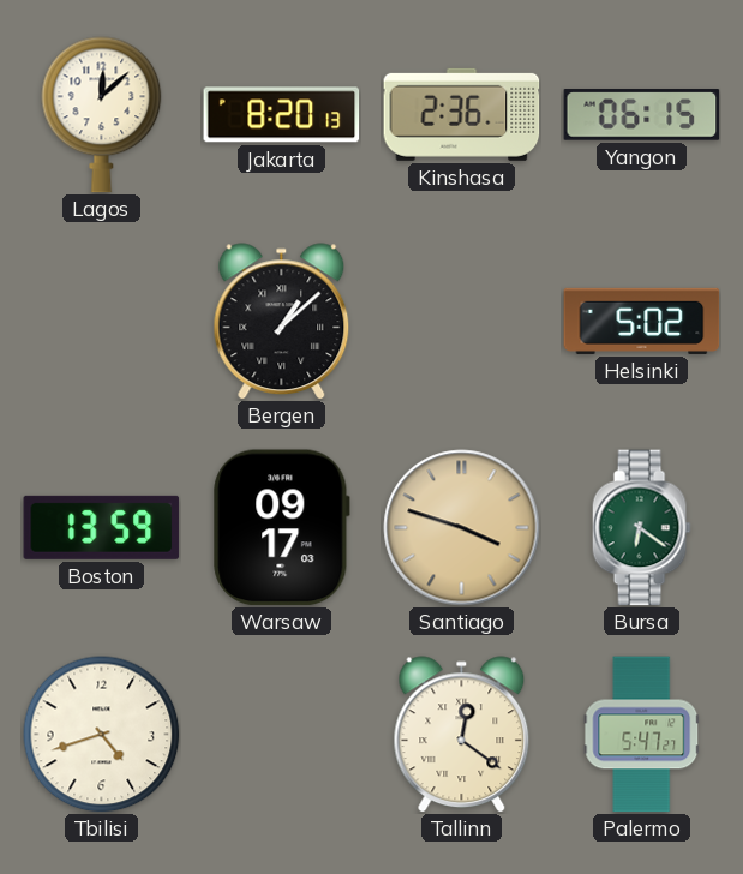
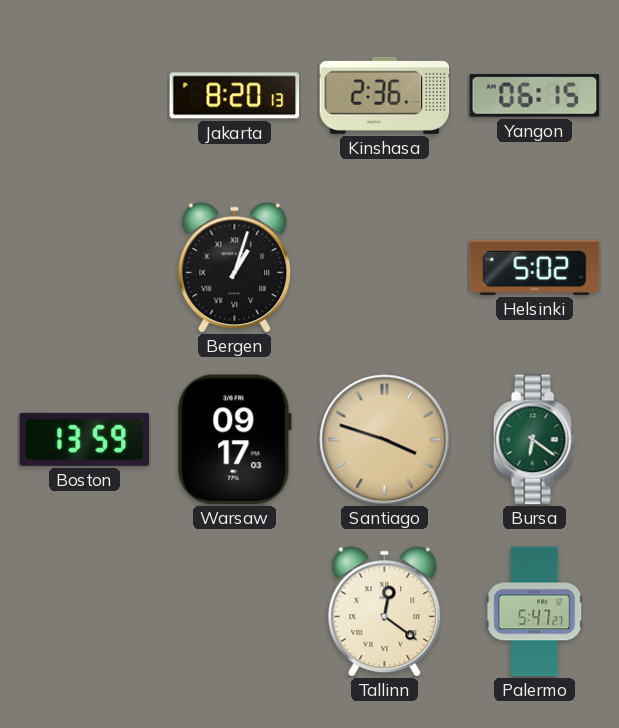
Lagos: 12:08 -> none
Bergen: 1:08 -> 1:03
Tbilisi: 4:42 -> none
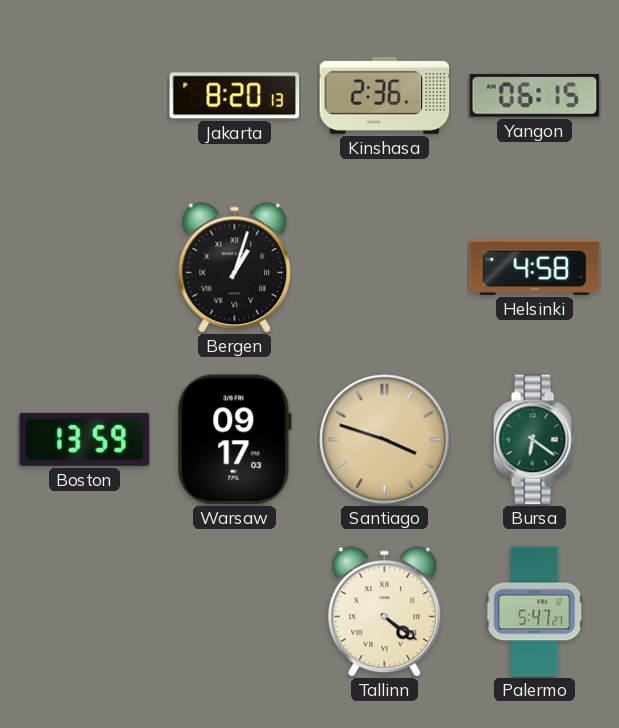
Helsinki: 5:02 -> 4:58
Tallinn: 12:21 -> 4:21
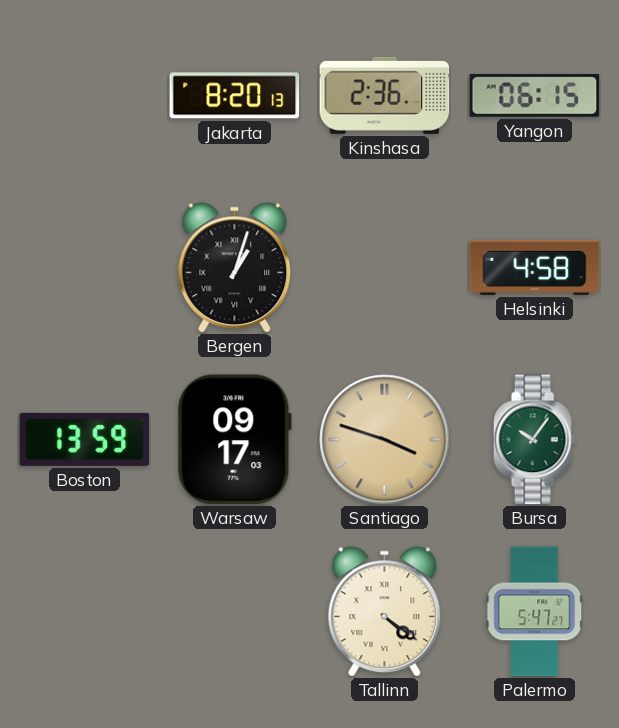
Bursa: 6:21 -> 10:06
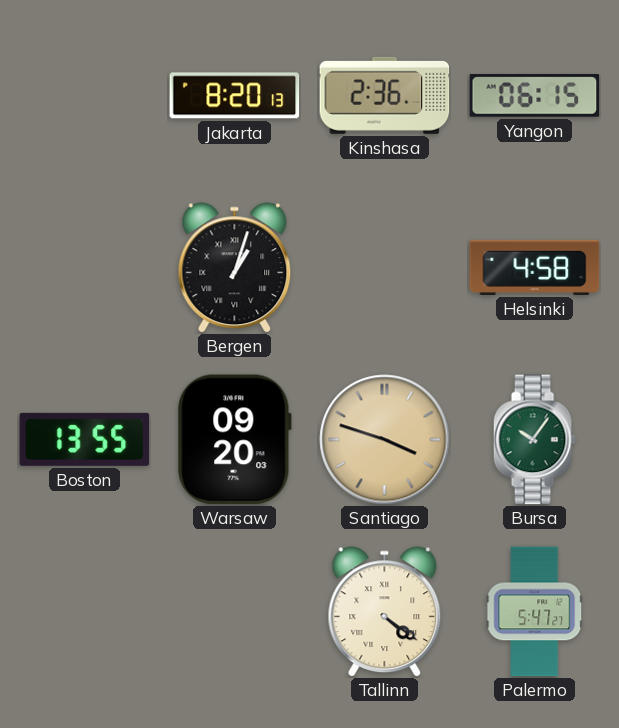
Boston: 13:59 -> 13:55
Warsaw: 09:17 -> 09:20
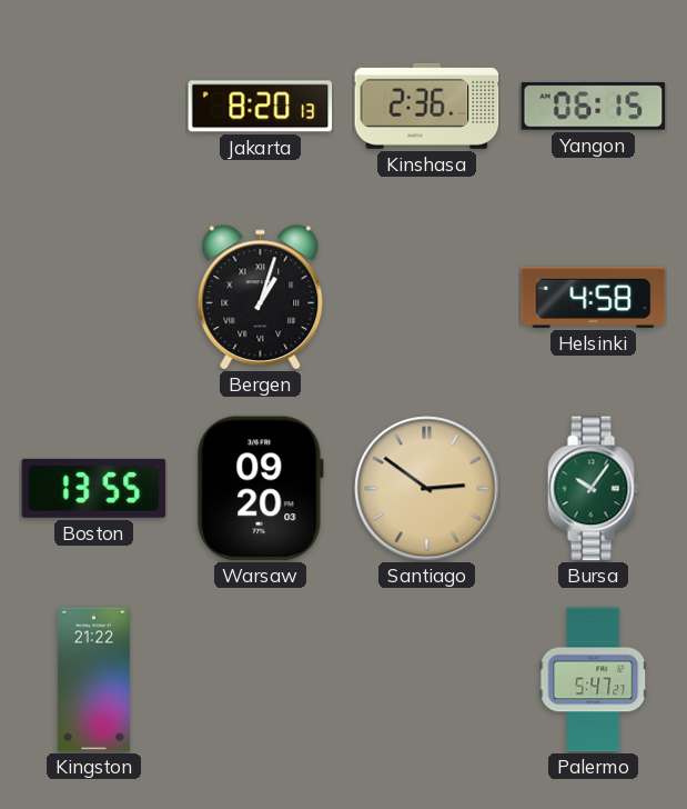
Santiago: 3:48 -> 2:51
Kingston: none -> 21:22
Tallinn: 4:21 -> none
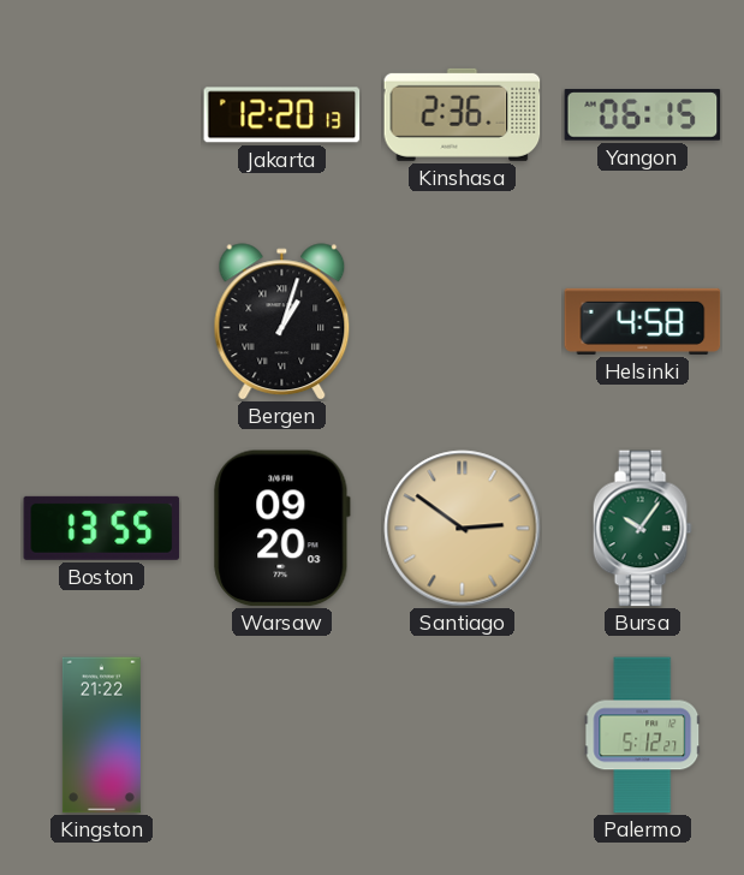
Jakarta: 8:20 -> 12:20
Palermo: 5:47 -> 5:12
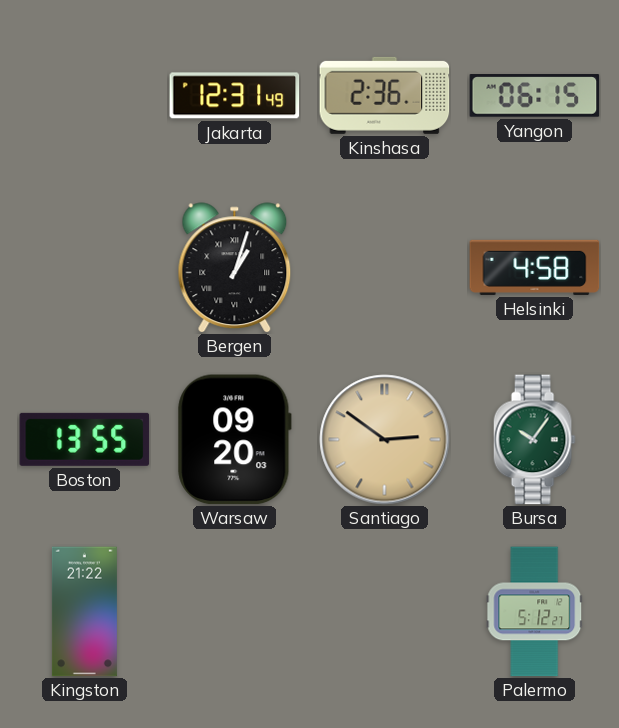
Jakarta: 12:20 -> 12:31
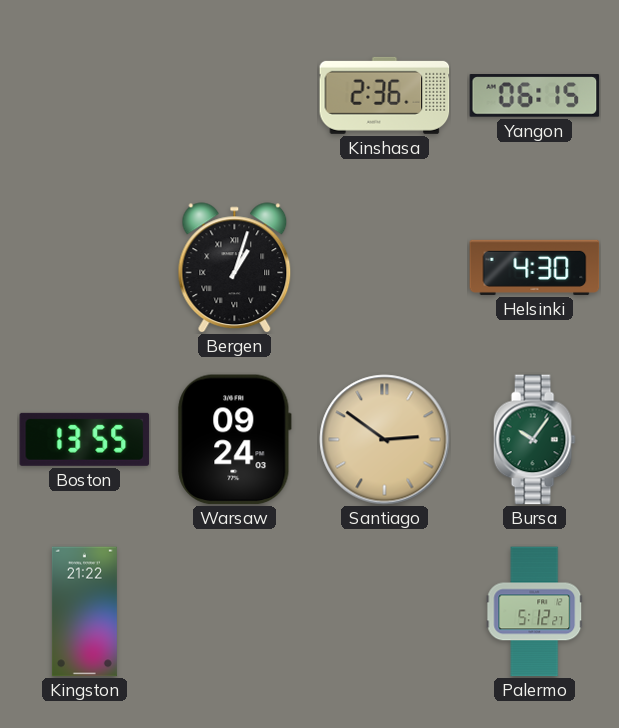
Jakarta: 12:31 -> none
Helsinki: 4:58 -> 4:30
Warsaw: 09:20 -> 09:24
